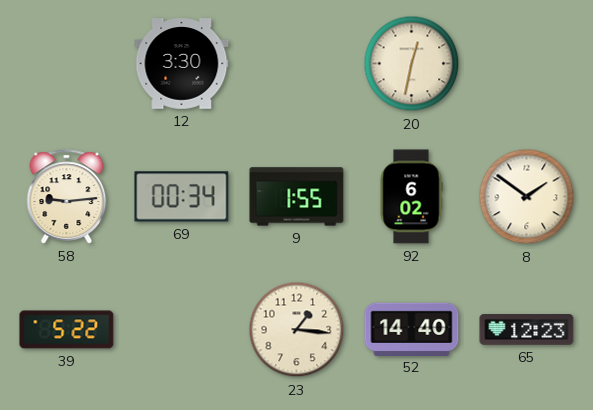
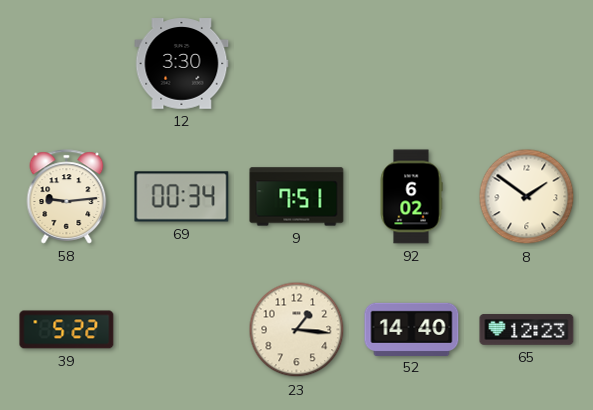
20: 12:32 -> none
9: 1:55 -> 7:51
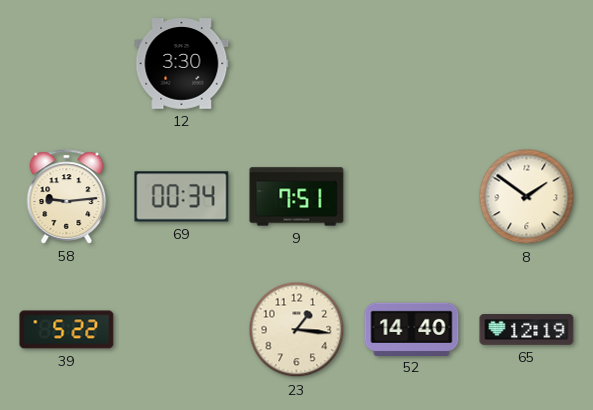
92: 6:02 -> none
65: 12:23 -> 12:19
